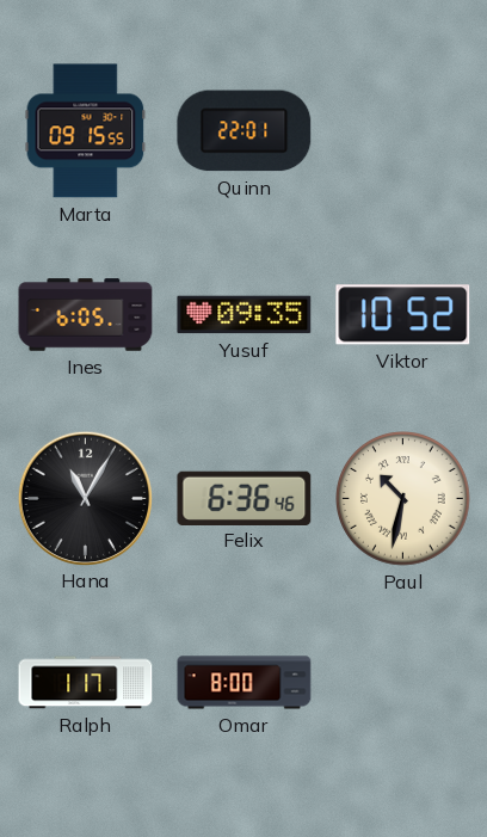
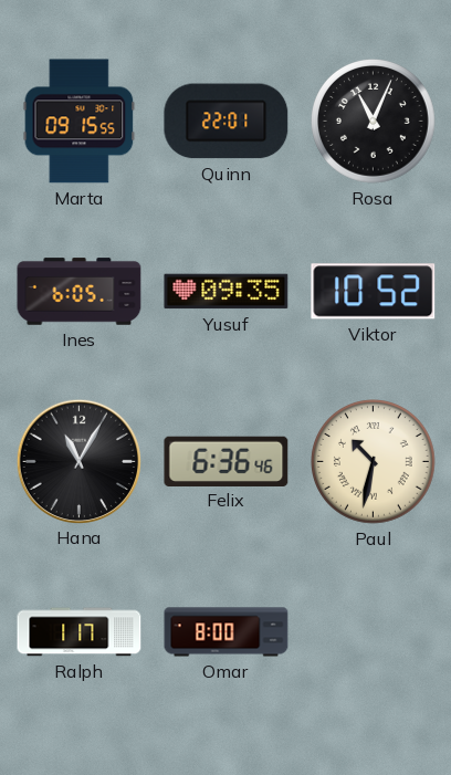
Rosa: none -> 11:04
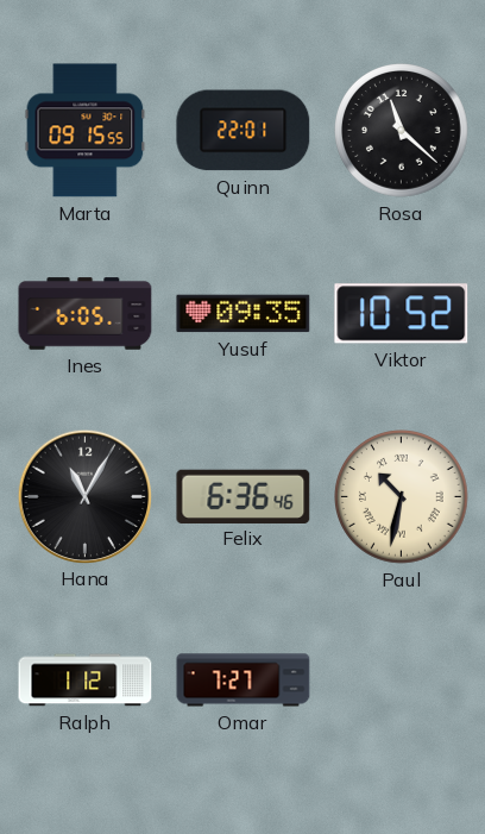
Rosa: 11:04 -> 11:22
Ralph: 1:17 -> 1:12
Omar: 8:00 -> 7:27
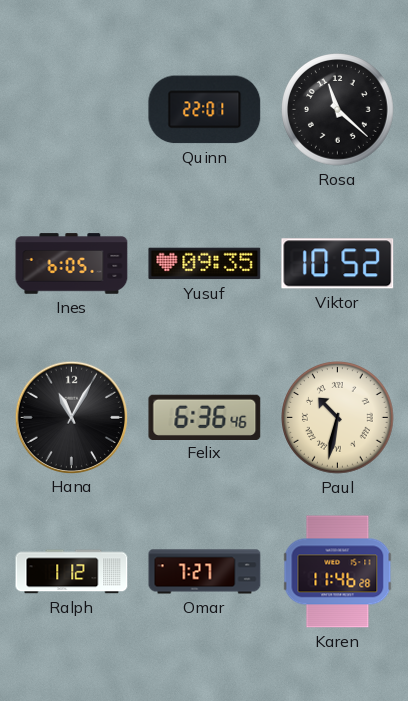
Marta: 09:15 -> none
Karen: none -> 11:46
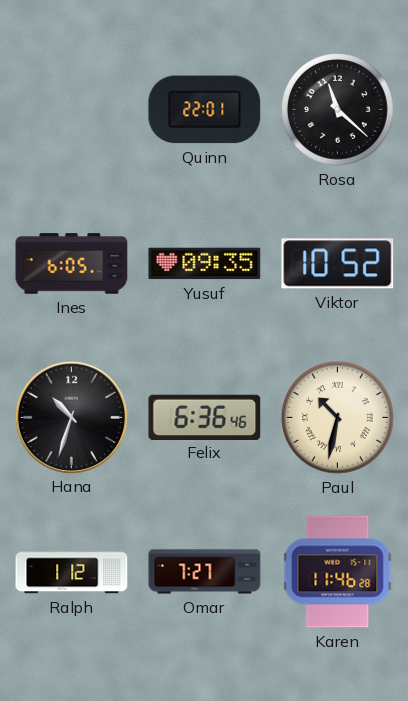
Hana: 11:05 -> 10:33
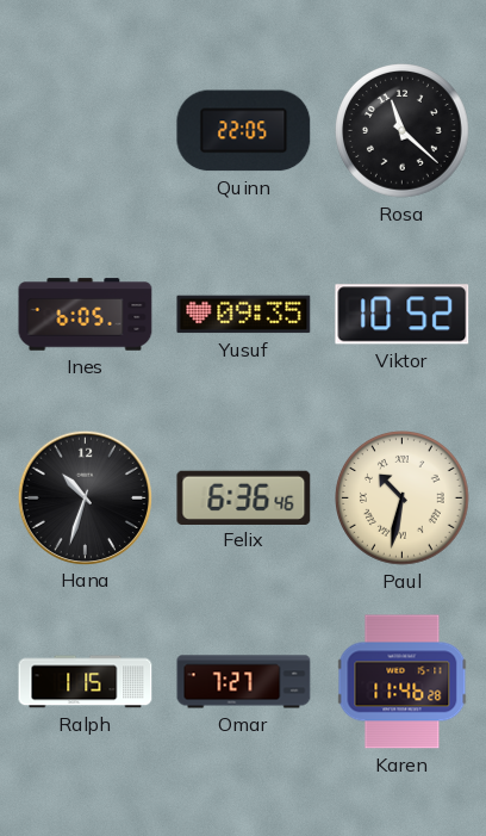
Quinn: 22:01 -> 22:05
Ralph: 1:12 -> 1:15
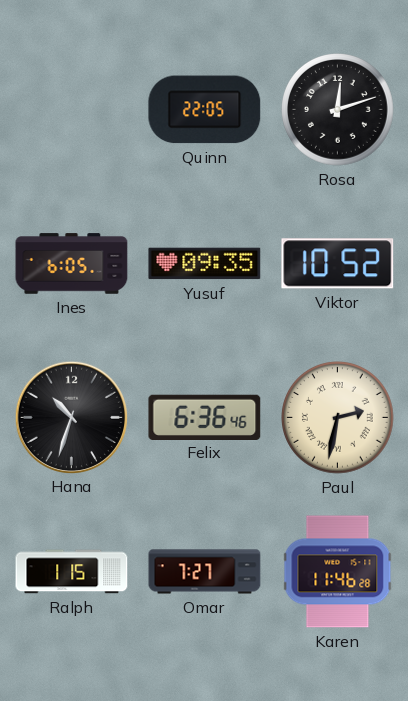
Rosa: 11:22 -> 12:12
Paul: 10:32 -> 2:32
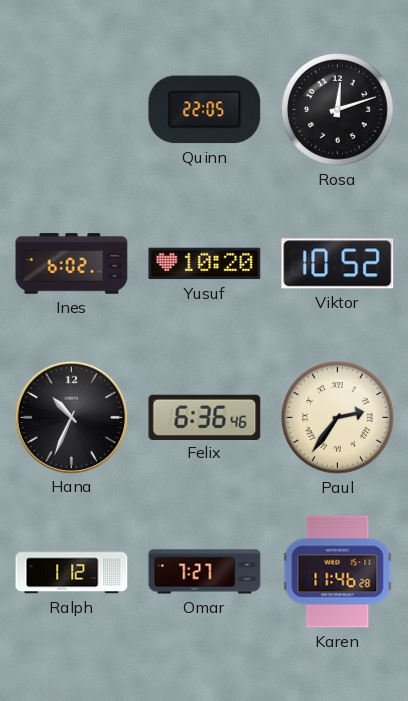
Ines: 6:05 -> 6:02
Yusuf: 09:35 -> 10:20
Hana: 10:33 -> 10:34
Paul: 2:32 -> 2:36
Ralph: 1:15 -> 1:12
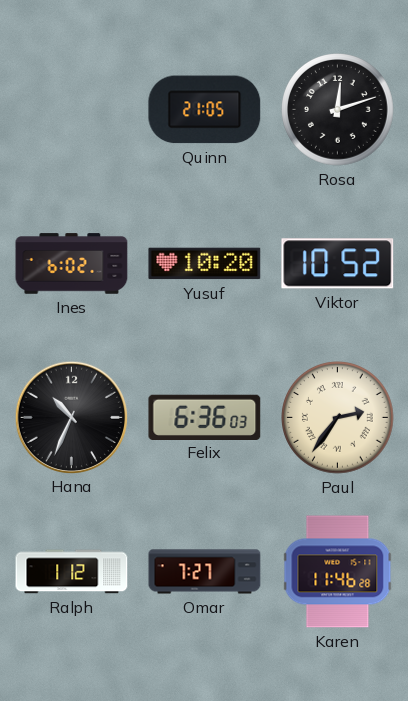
Quinn: 22:05 -> 21:05
Felix: 6:36:46 -> 6:36:03
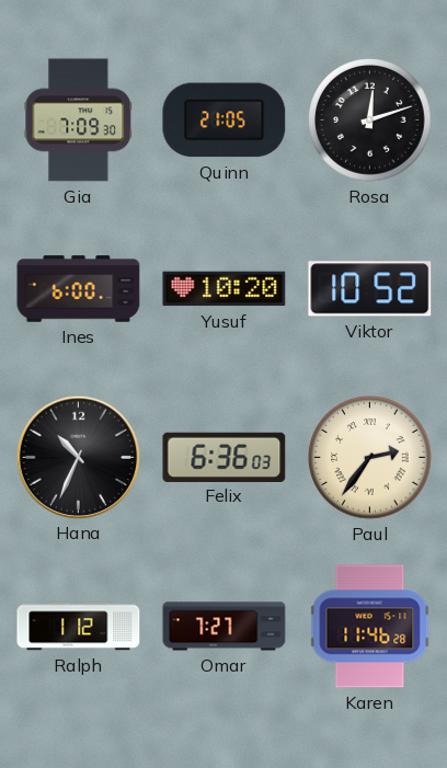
Gia: none -> 7:09
Ines: 6:02 -> 6:00
